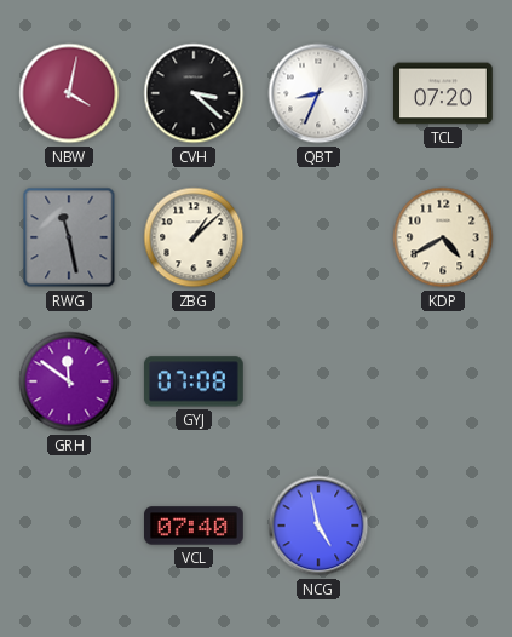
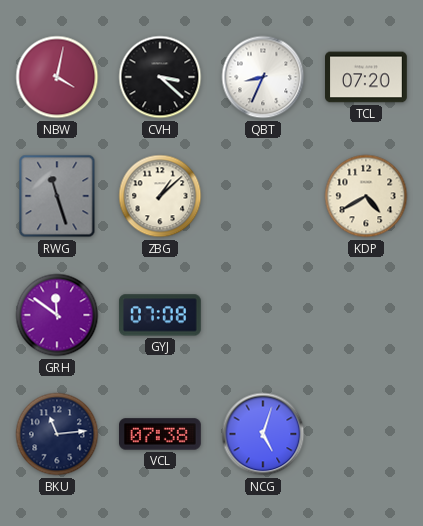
RWG: 11:28 -> 11:27
BKU: none -> 11:14
VCL: 07:40 -> 07:38
NCG: 4:58 -> 5:03
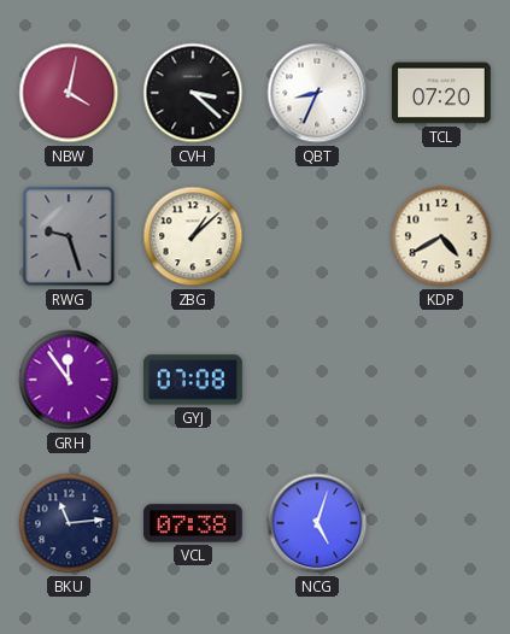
RWG: 11:27 -> 9:27
GRH: 11:51 -> 11:54
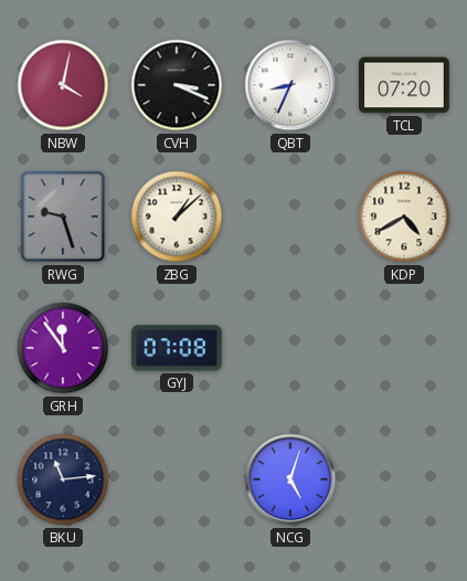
CVH: 3:22 -> 3:19
VCL: 07:38 -> none
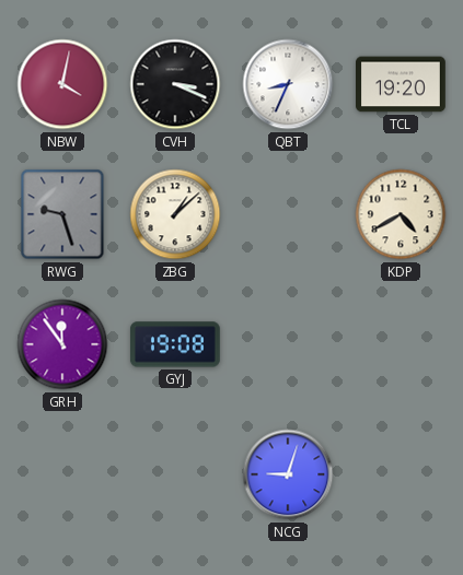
TCL: 07:20 -> 19:20
GYJ: 07:08 -> 19:08
BKU: 11:14 -> none
NCG: 5:03 -> 9:03
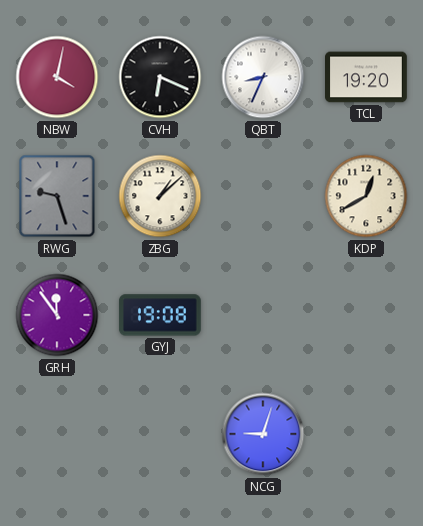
CVH: 3:19 -> 6:19
KDP: 4:40 -> 12:40
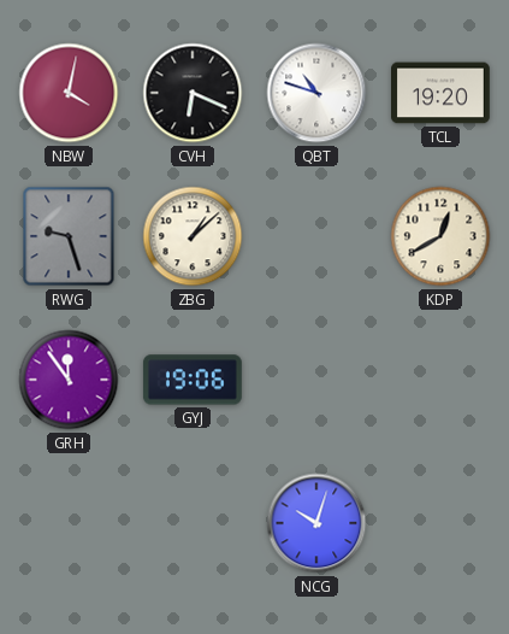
QBT: 8:34 -> 10:48
GYJ: 19:08 -> 19:06
NCG: 9:03 -> 10:03
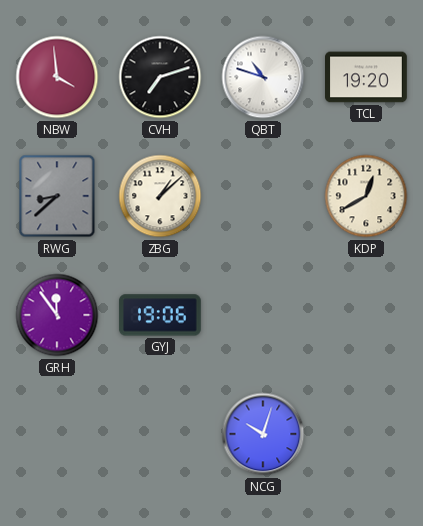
NBW: 4:02 -> 3:59
CVH: 6:19 -> 7:12
RWG: 9:27 -> 8:38
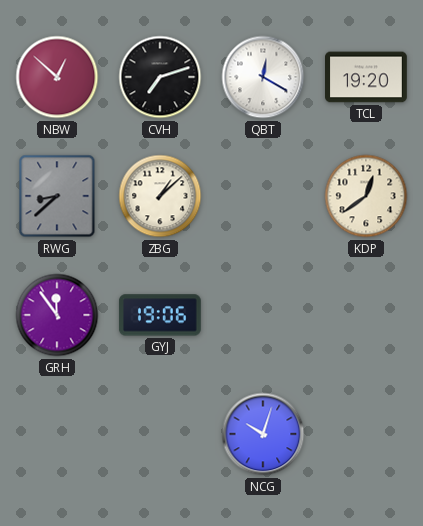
NBW: 3:59 -> 12:52
QBT: 10:48 -> 12:20
KDP: 12:40 -> 12:39
